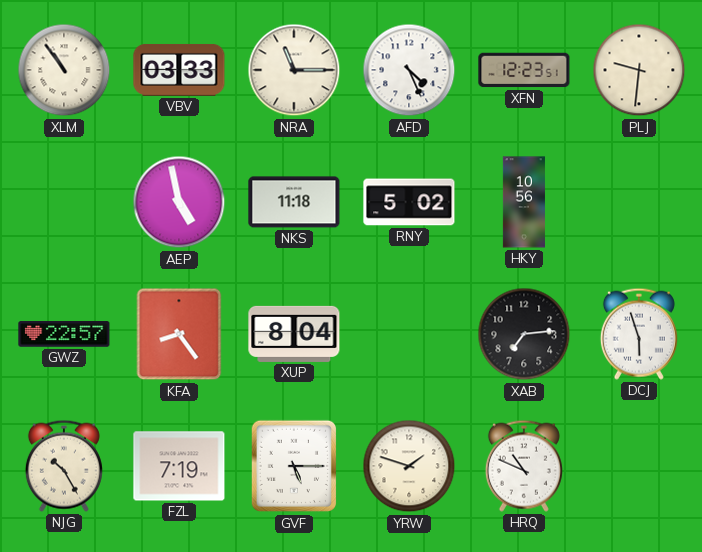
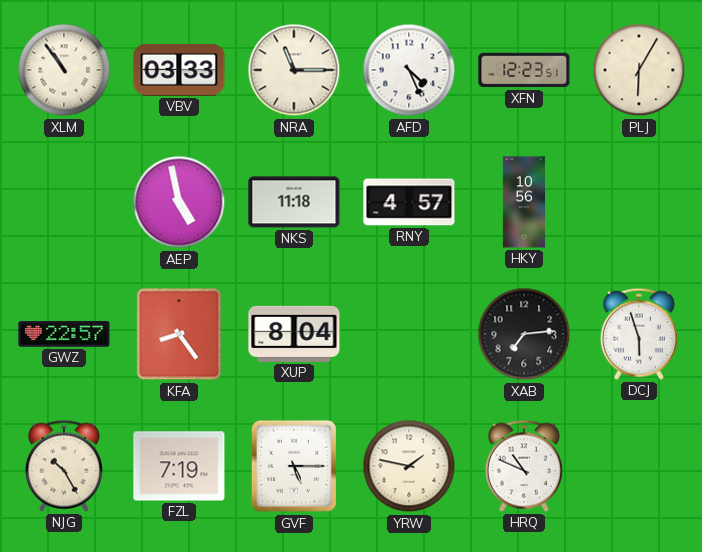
PLJ: 9:31 -> 6:05
RNY: 5:02 -> 4:57
YRW: 1:48 -> 1:47
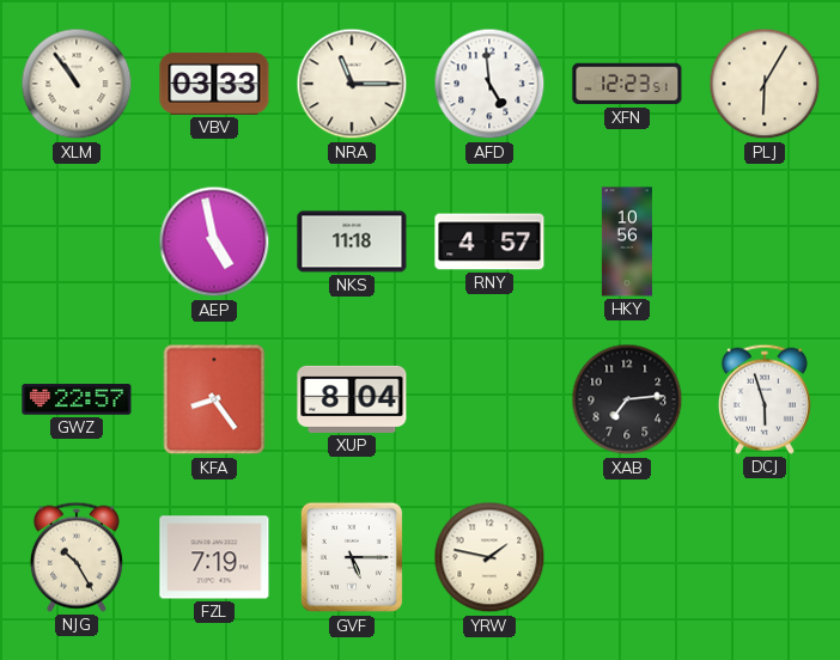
AFD: 4:26 -> 4:59
HRQ: 10:49 -> none
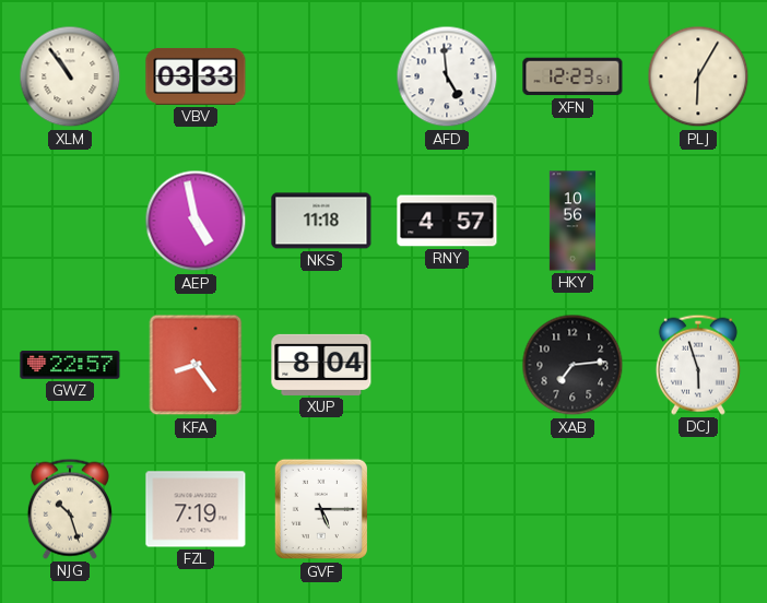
NRA: 11:15 -> none
NJG: 10:25 -> 10:27
YRW: 1:47 -> none
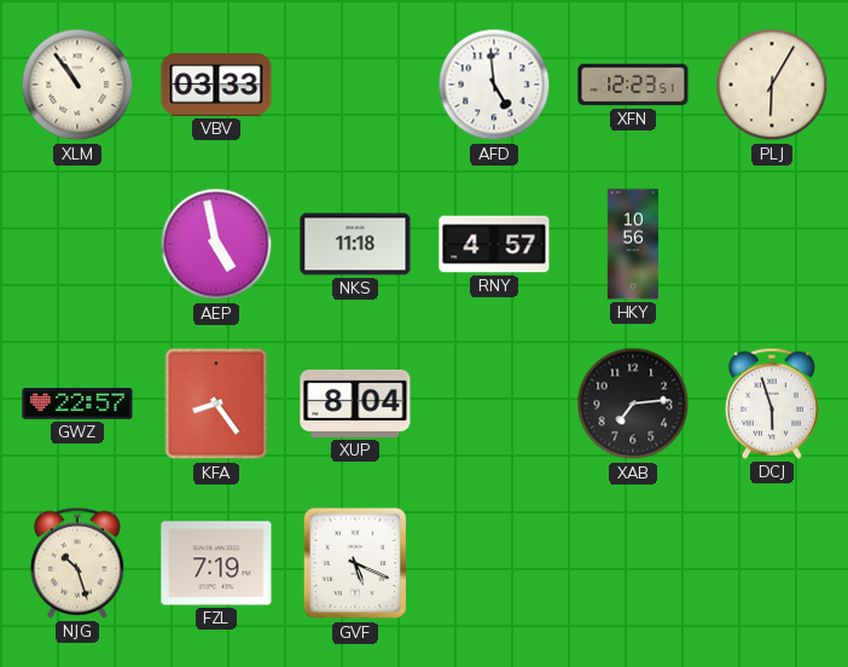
GVF: 5:15 -> 5:19
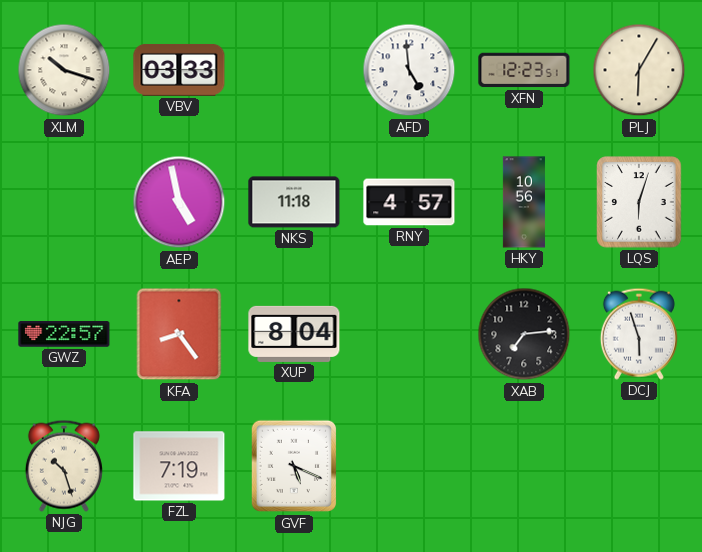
XLM: 10:54 -> 10:18
LQS: none -> 6:03
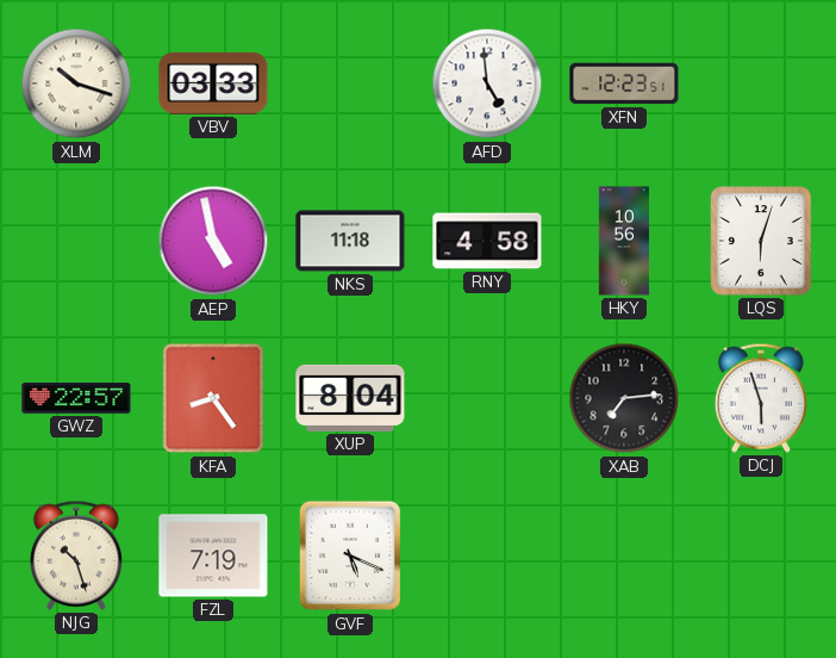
PLJ: 6:05 -> none
RNY: 4:57 -> 4:58
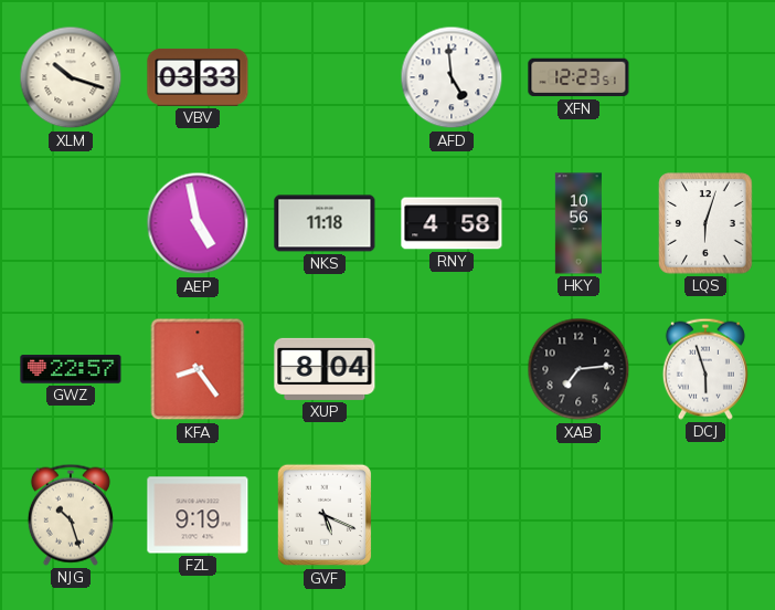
FZL: 7:19 -> 9:19
